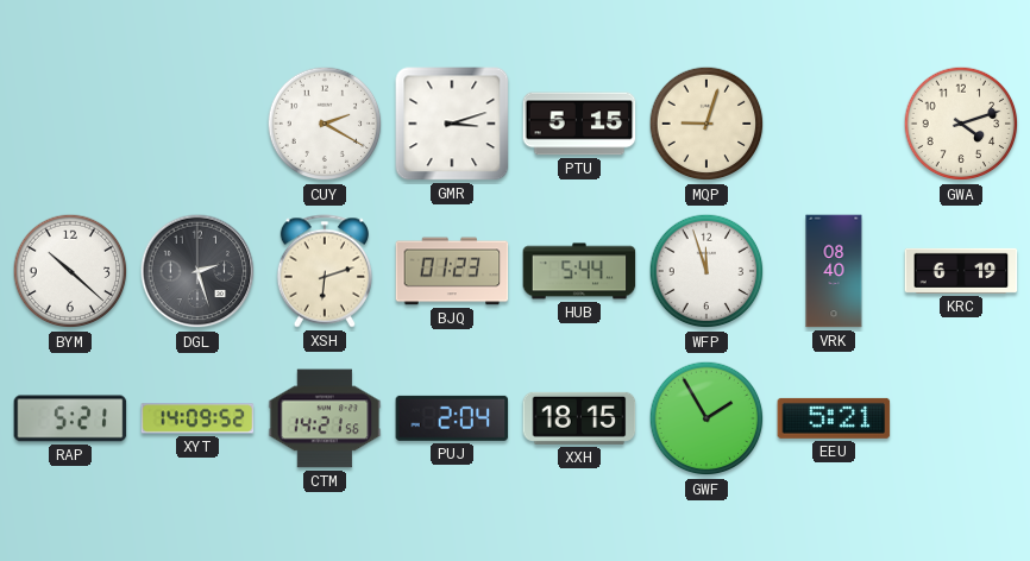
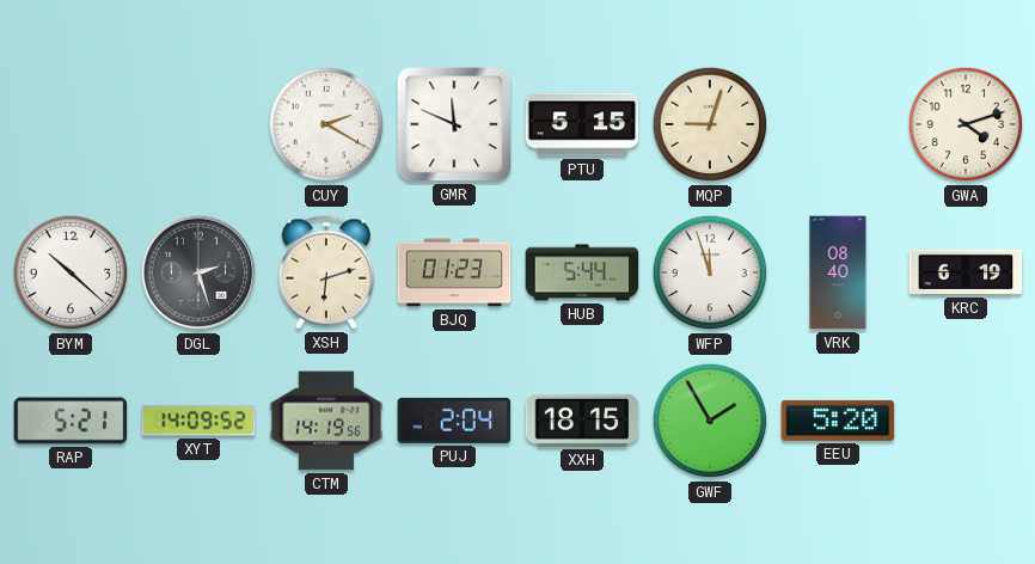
GMR: 3:12 -> 11:49
CTM: 14:21 -> 14:19
EEU: 5:21 -> 5:20
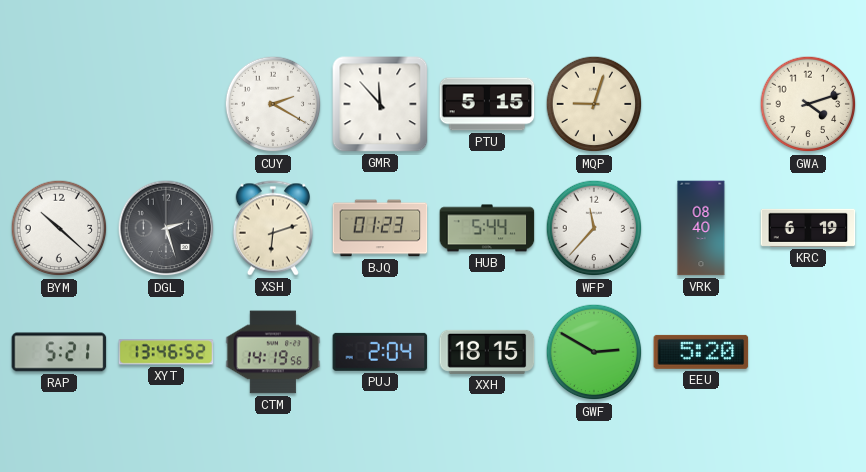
GMR: 11:49 -> 11:53
WFP: 11:57 -> 11:37
XYT: 14:09 -> 13:46
GWF: 1:55 -> 2:50
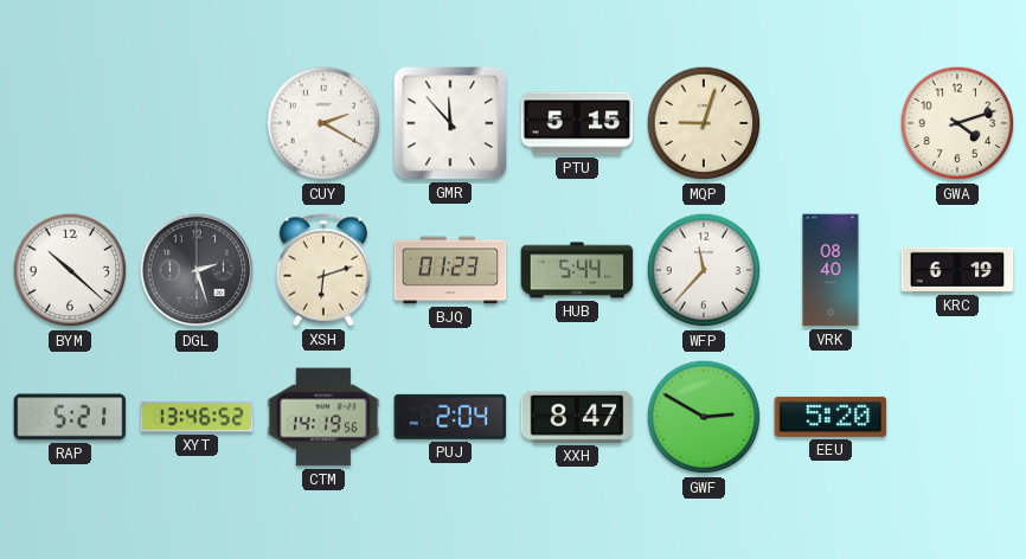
XXH: 18:15 -> 8:47
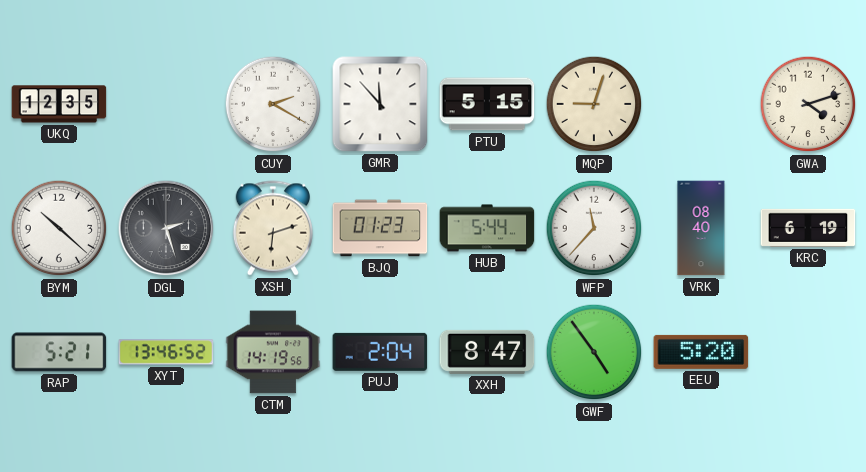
UKQ: none -> 12:35
GWF: 2:50 -> 4:54
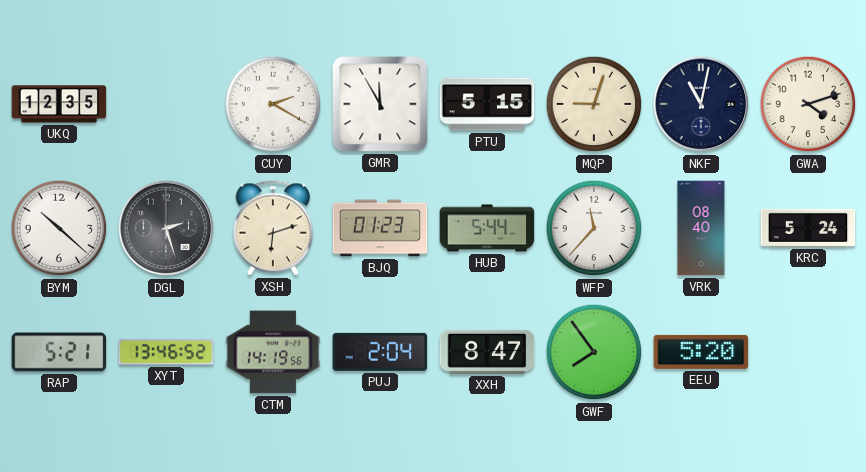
GMR: 11:53 -> 11:55
NKF: none -> 11:02
KRC: 6:19 -> 5:24
GWF: 4:54 -> 7:54
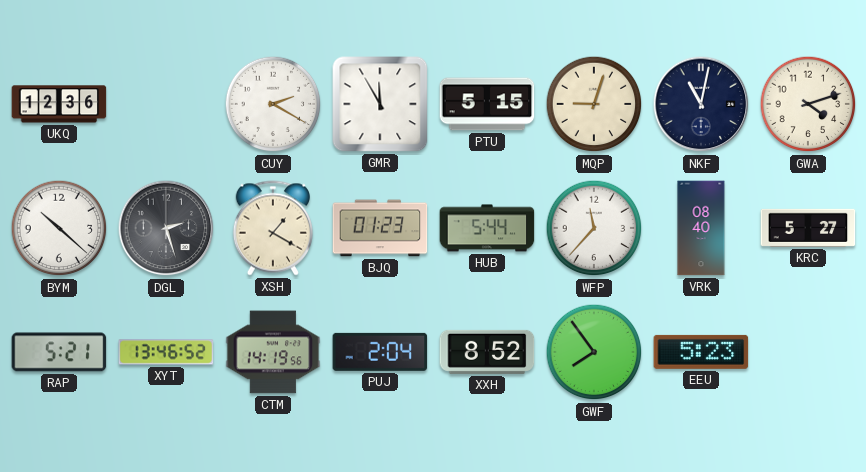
UKQ: 12:35 -> 12:36
XSH: 6:12 -> 1:20
KRC: 5:24 -> 5:27
XXH: 8:47 -> 8:52
EEU: 5:20 -> 5:23
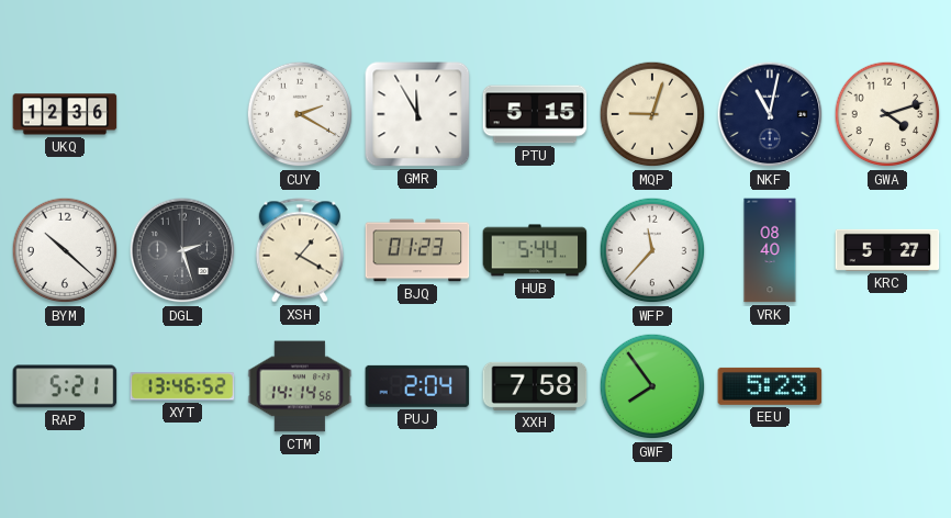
CTM: 14:19 -> 14:14
XXH: 8:52 -> 7:58
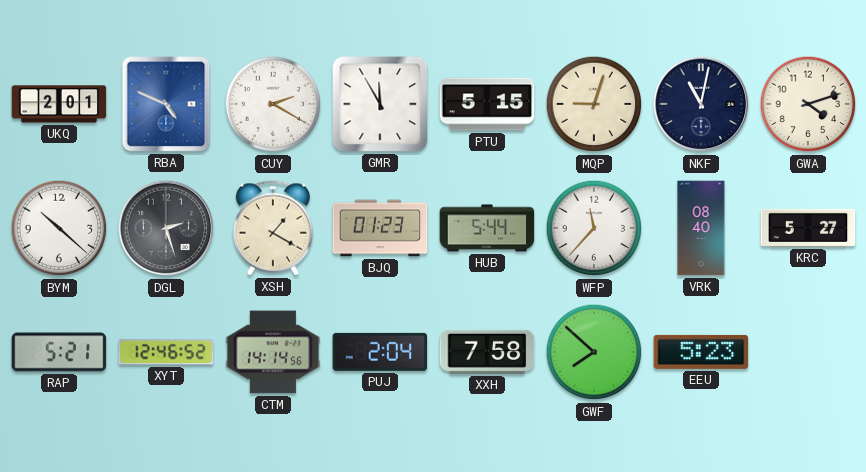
UKQ: 12:36 -> 2:01
RBA: none -> 4:49
XYT: 13:46 -> 12:46
GWF: 7:54 -> 7:52
